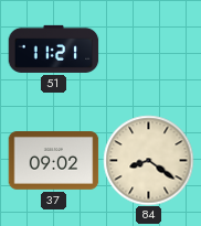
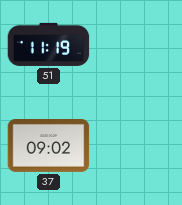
51: 11:21 -> 11:19
84: 8:21 -> none
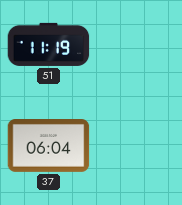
37: 09:02 -> 06:04
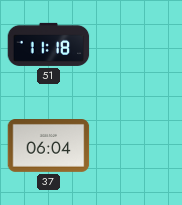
51: 11:19 -> 11:18
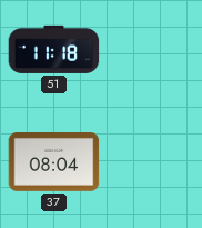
37: 06:04 -> 08:04
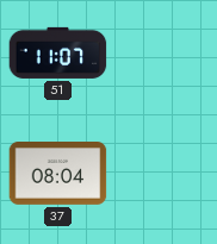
51: 11:18 -> 11:07
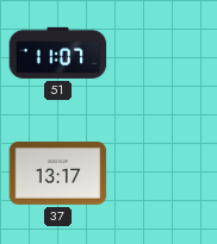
37: 08:04 -> 13:17
